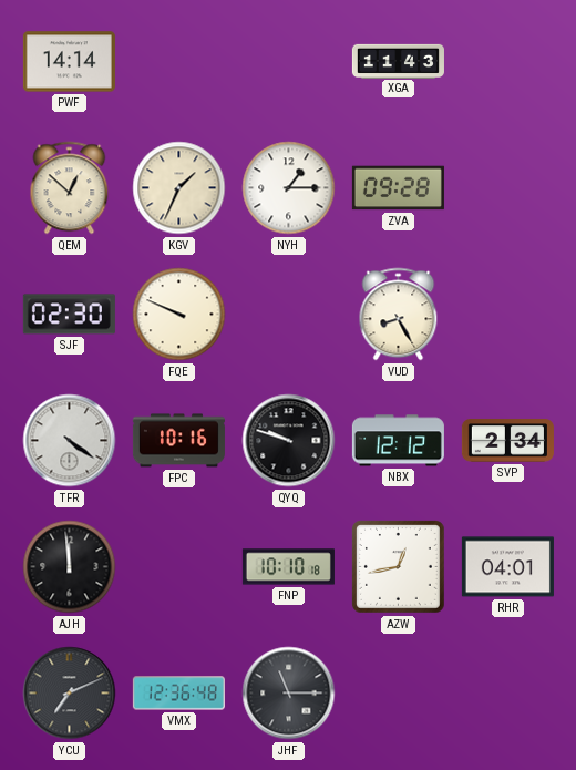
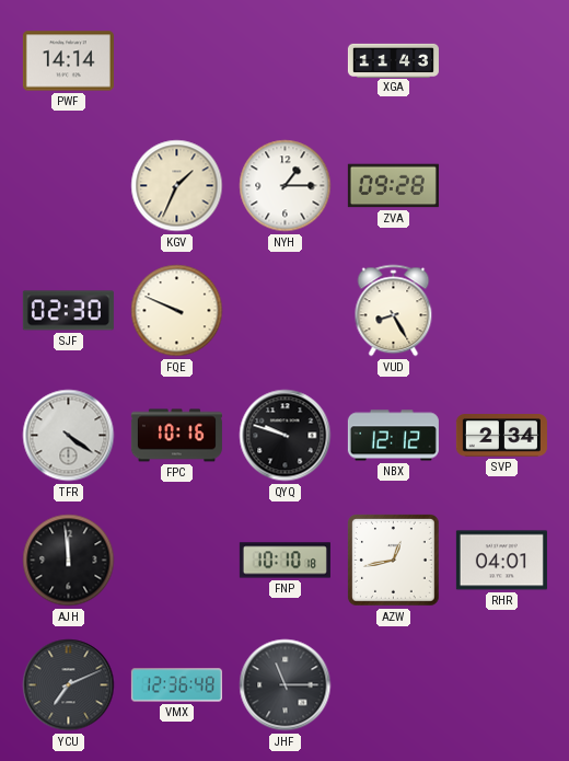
QEM: 12:52 -> none
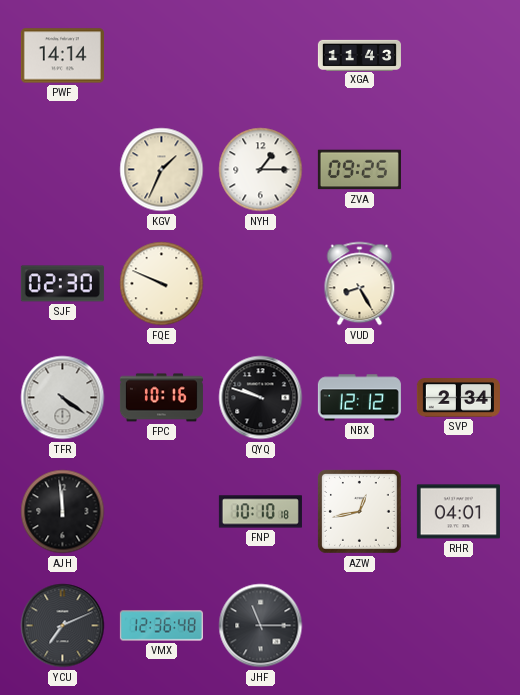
ZVA: 09:28 -> 09:25
